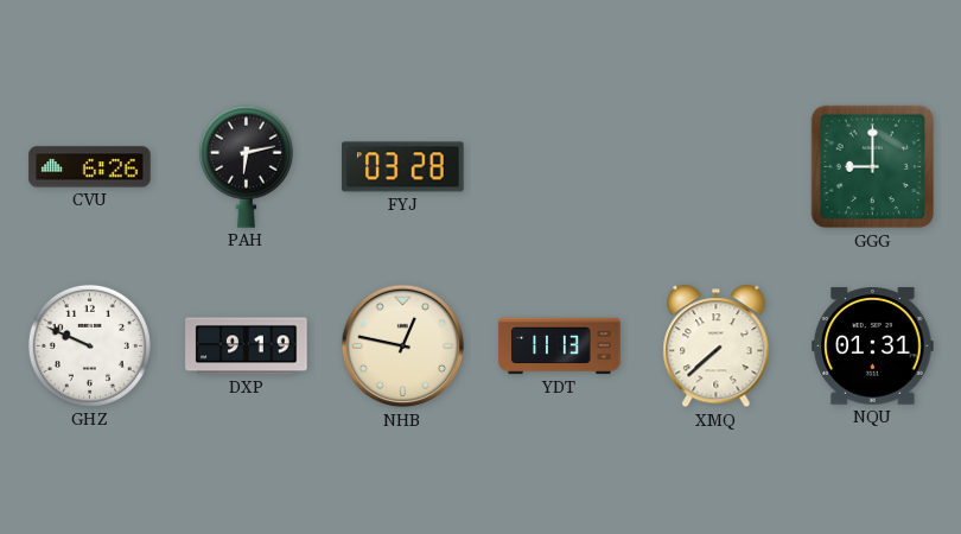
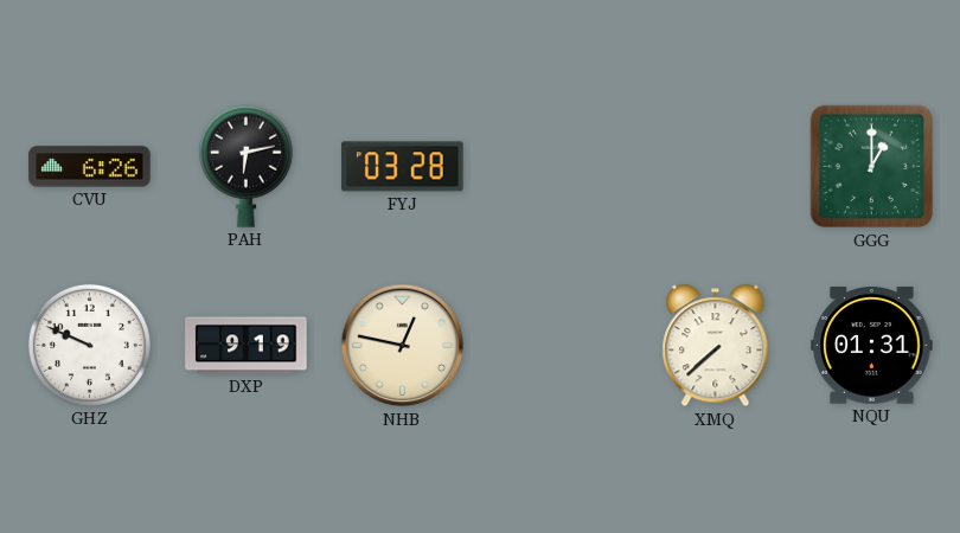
GGG: 9:00 -> 1:00
YDT: 11:13 -> none
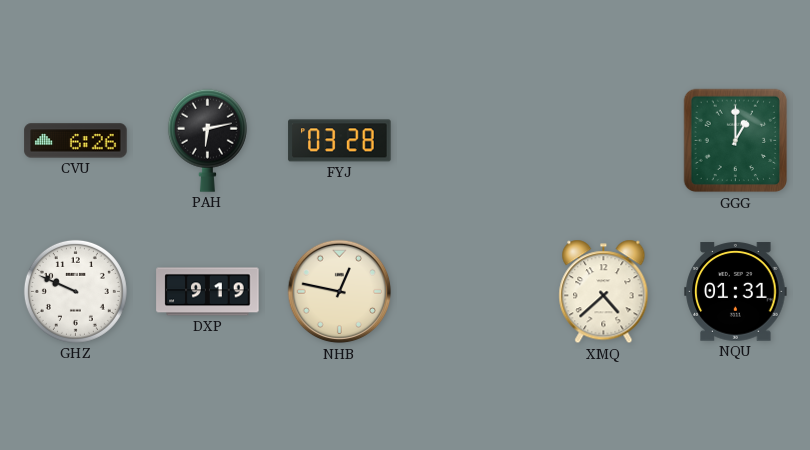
XMQ: 7:38 -> 4:38
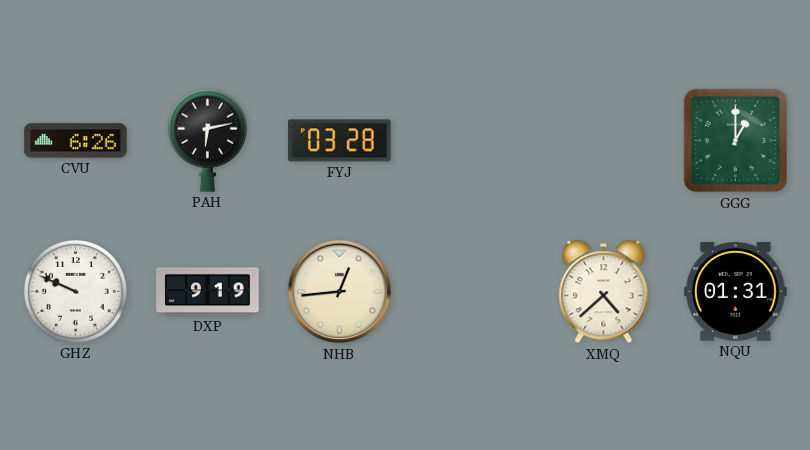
NHB: 12:47 -> 12:44
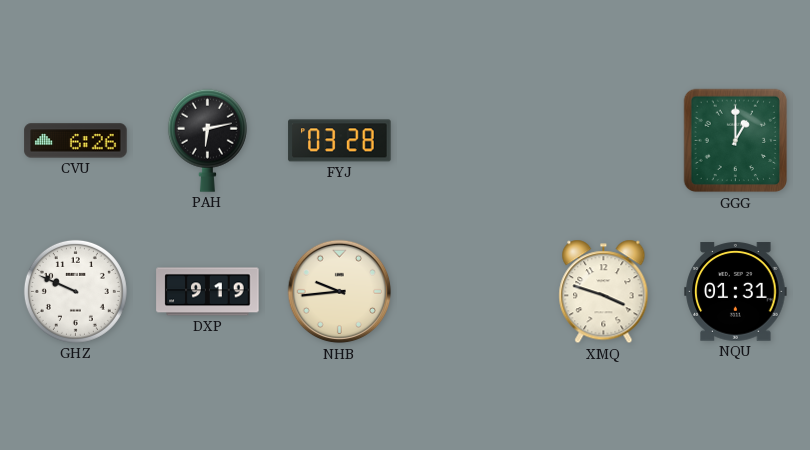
NHB: 12:44 -> 9:44
XMQ: 4:38 -> 3:48
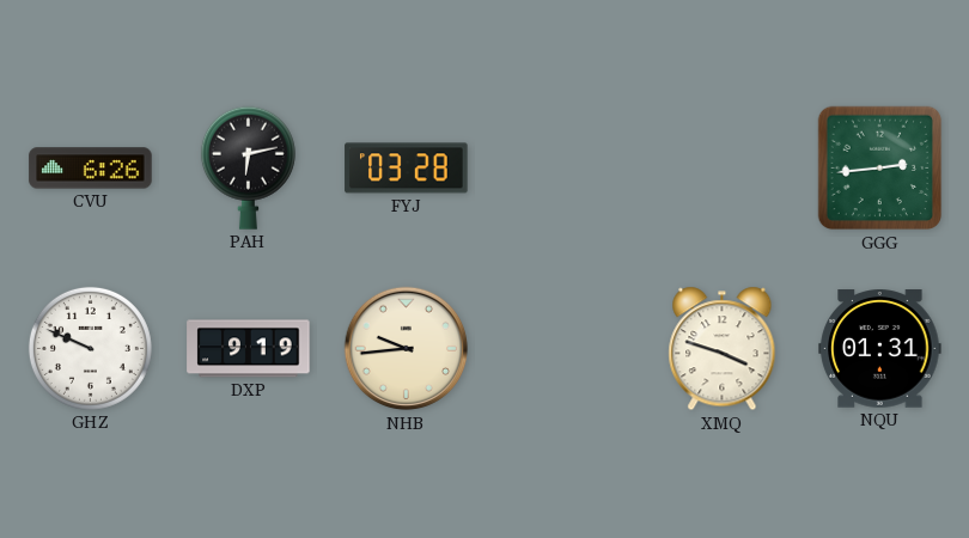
GGG: 1:00 -> 2:44
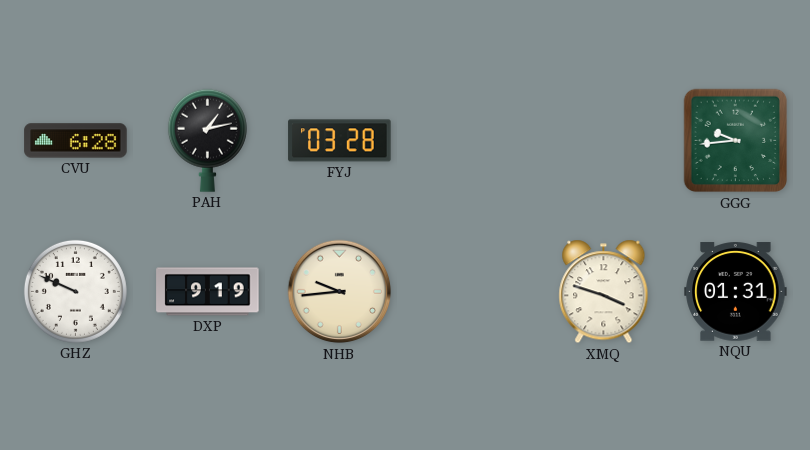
CVU: 6:26 -> 6:28
PAH: 6:13 -> 1:13
GGG: 2:44 -> 9:44
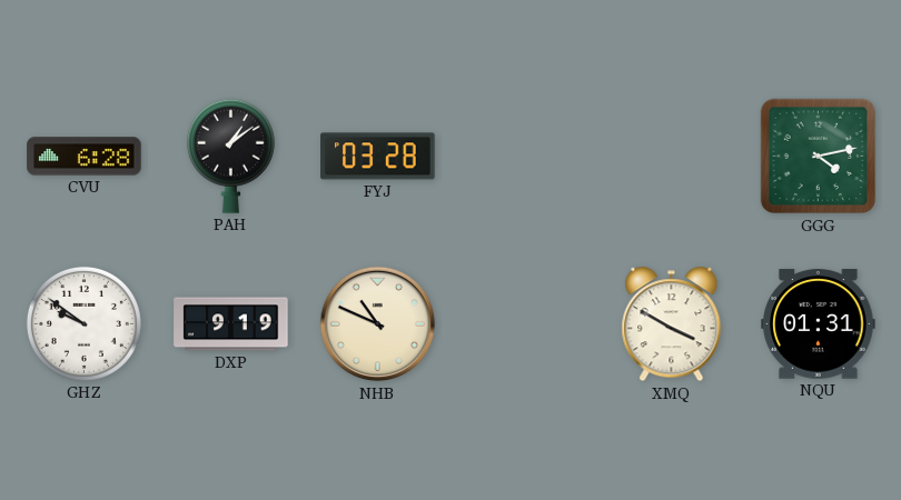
PAH: 1:13 -> 1:09
GGG: 9:44 -> 4:13
GHZ: 9:49 -> 9:51
NHB: 9:44 -> 10:49
XMQ: 3:48 -> 3:50
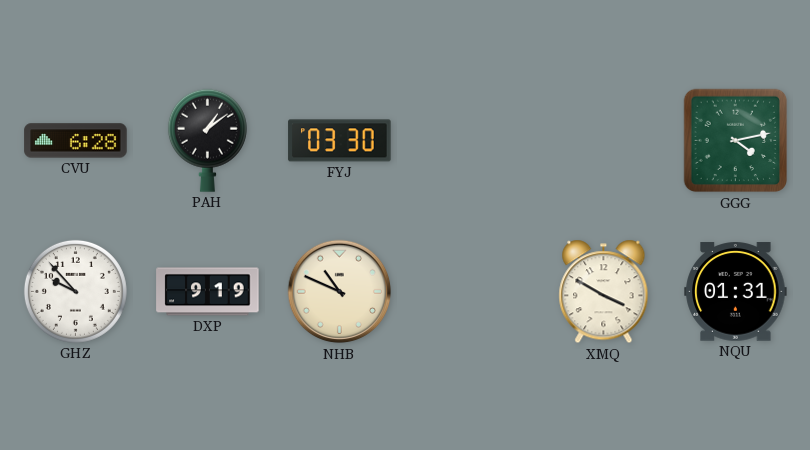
FYJ: 03:28 -> 03:30
GHZ: 9:51 -> 9:53
